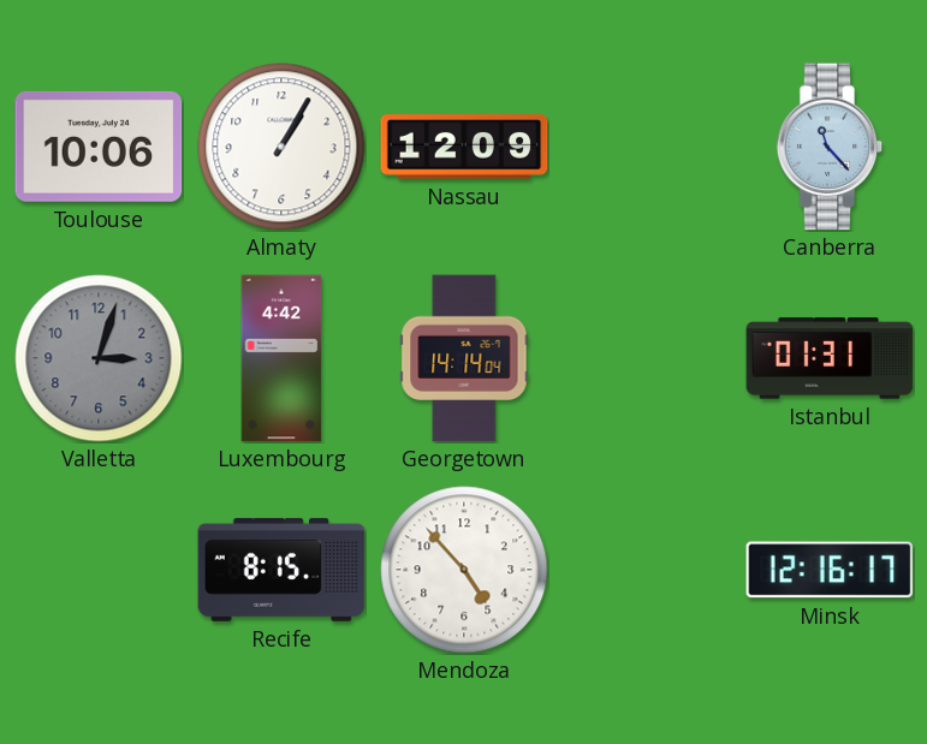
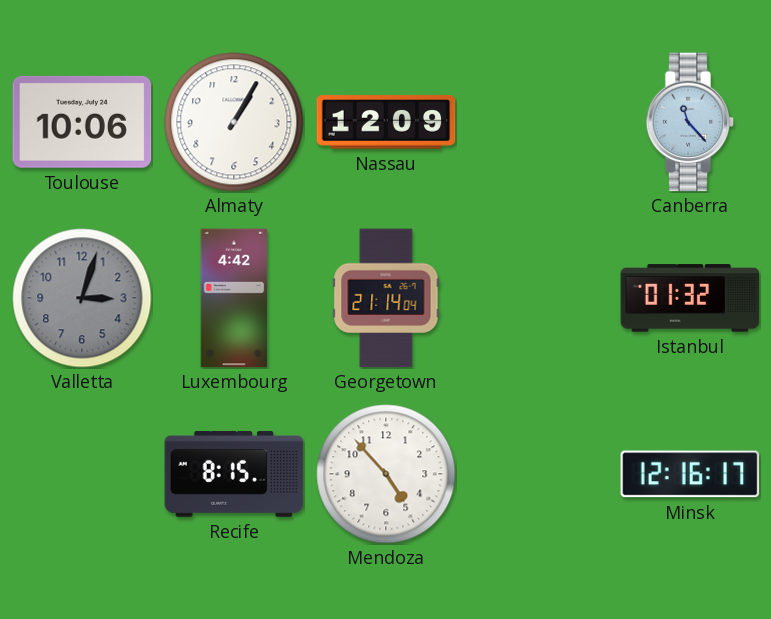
Georgetown: 14:14 -> 21:14
Istanbul: 01:31 -> 01:32
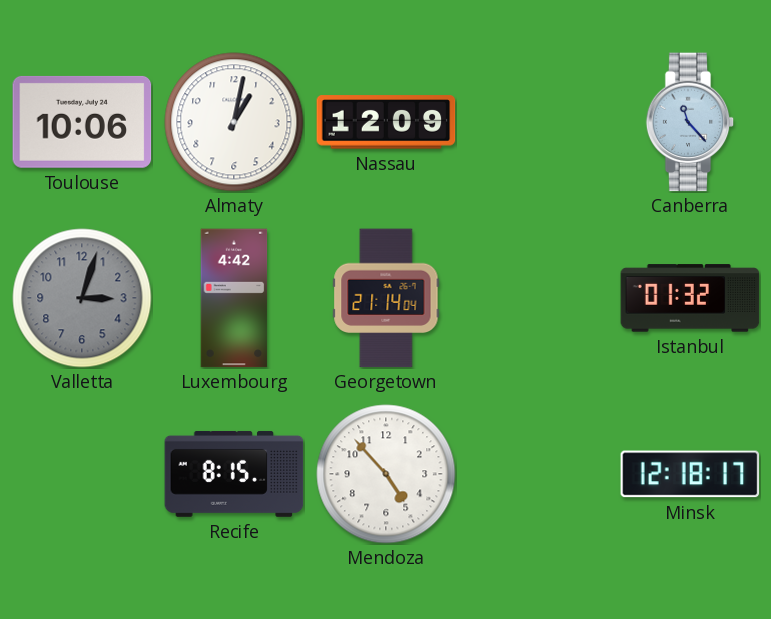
Almaty: 1:05 -> 1:02
Minsk: 12:16 -> 12:18
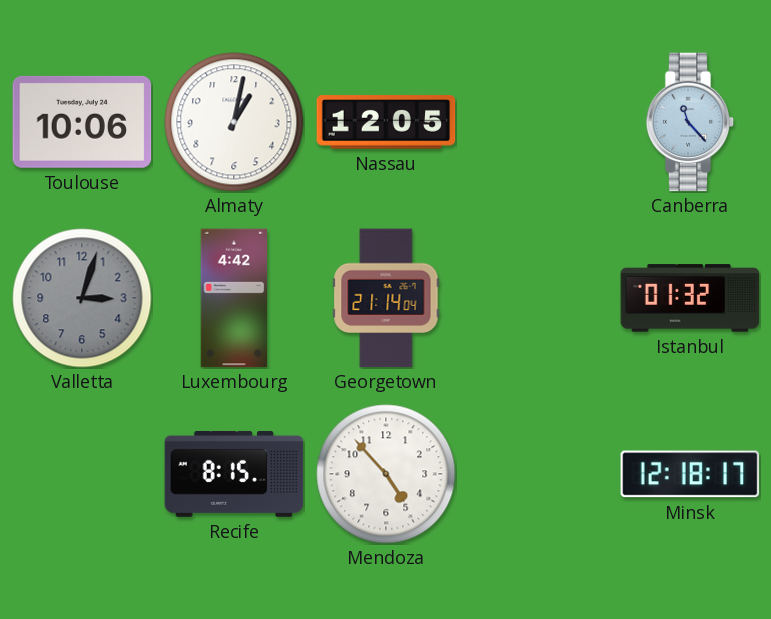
Nassau: 12:09 -> 12:05
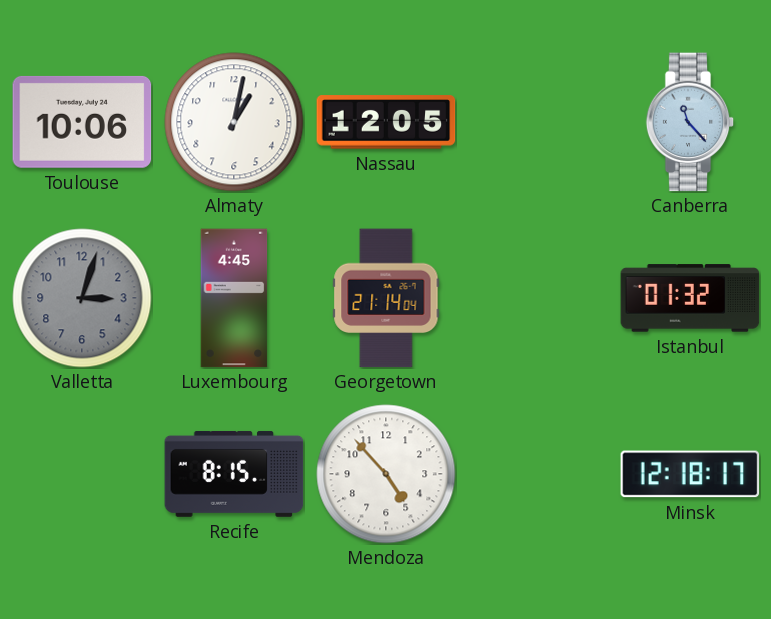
Luxembourg: 4:42 -> 4:45
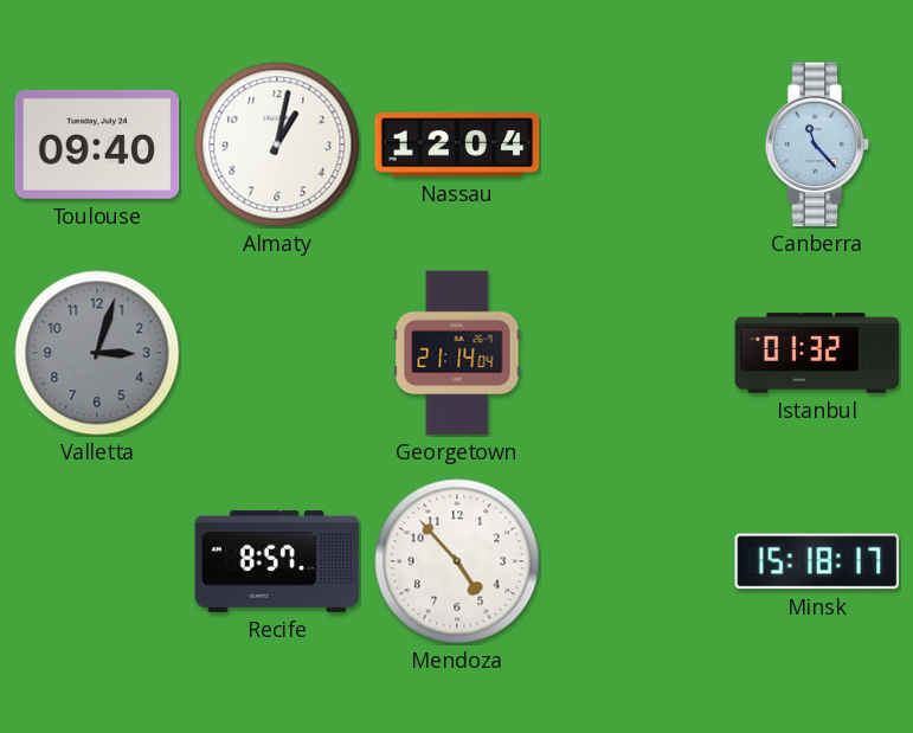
Toulouse: 10:06 -> 09:40
Nassau: 12:05 -> 12:04
Luxembourg: 4:45 -> none
Recife: 8:15 -> 8:57
Minsk: 12:18 -> 15:18
